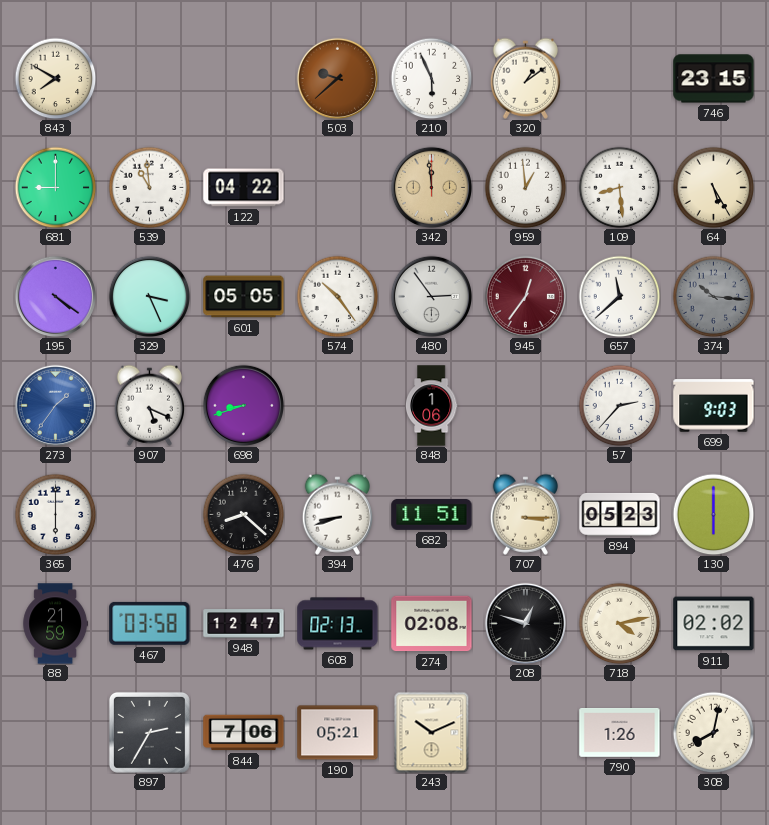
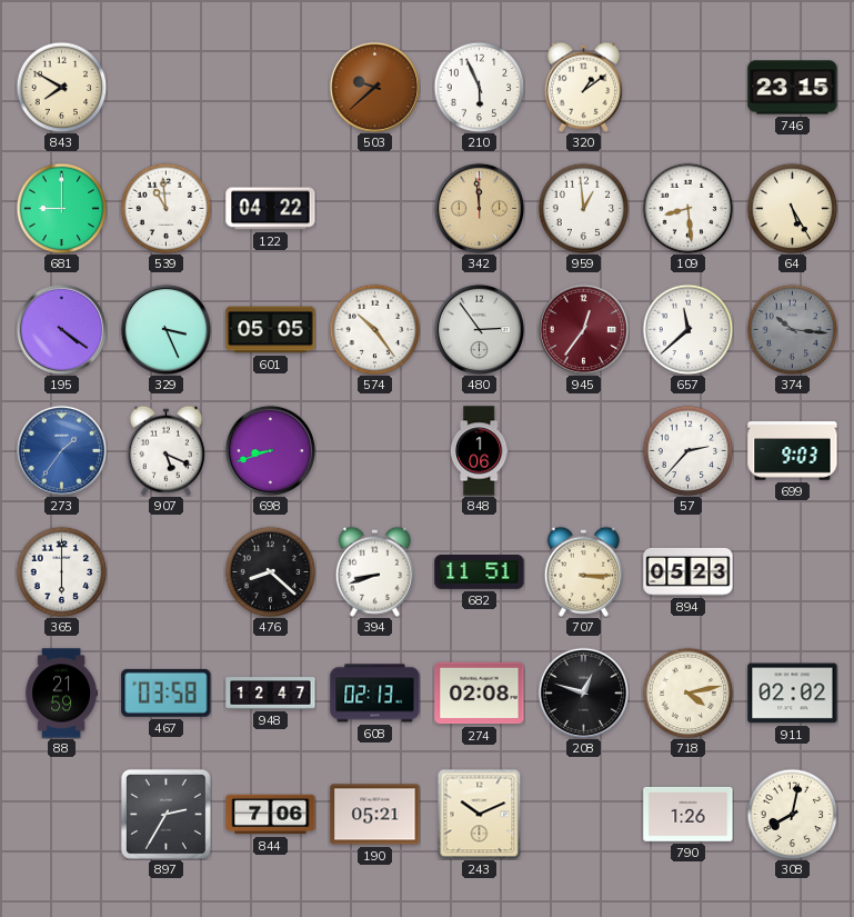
130: 6:00 -> none
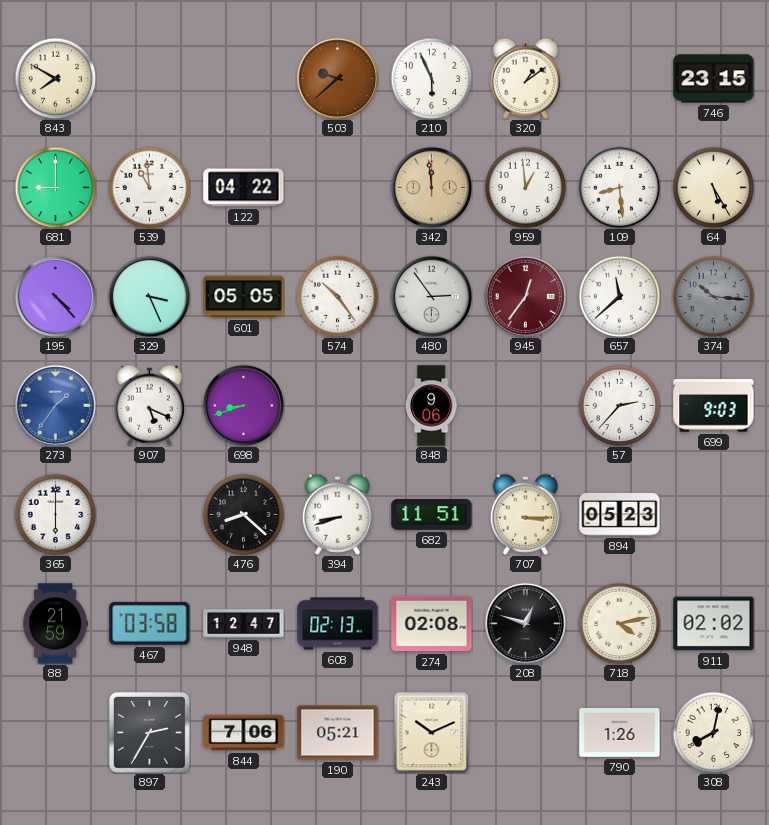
195: 4:21 -> 4:23
848: 1:06 -> 9:06
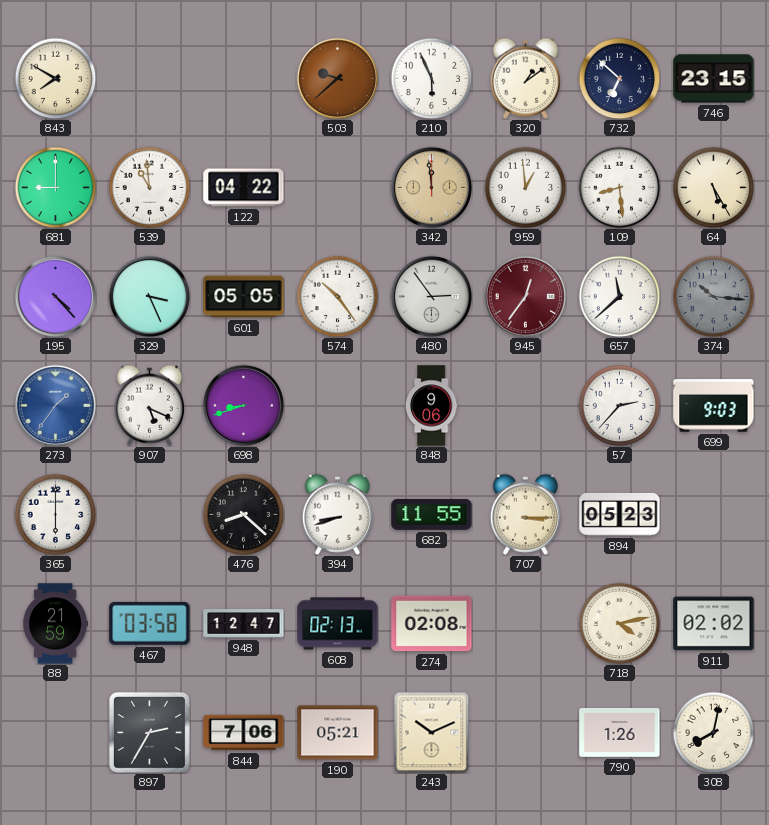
732: none -> 6:52
682: 11:51 -> 11:55
208: 12:48 -> none
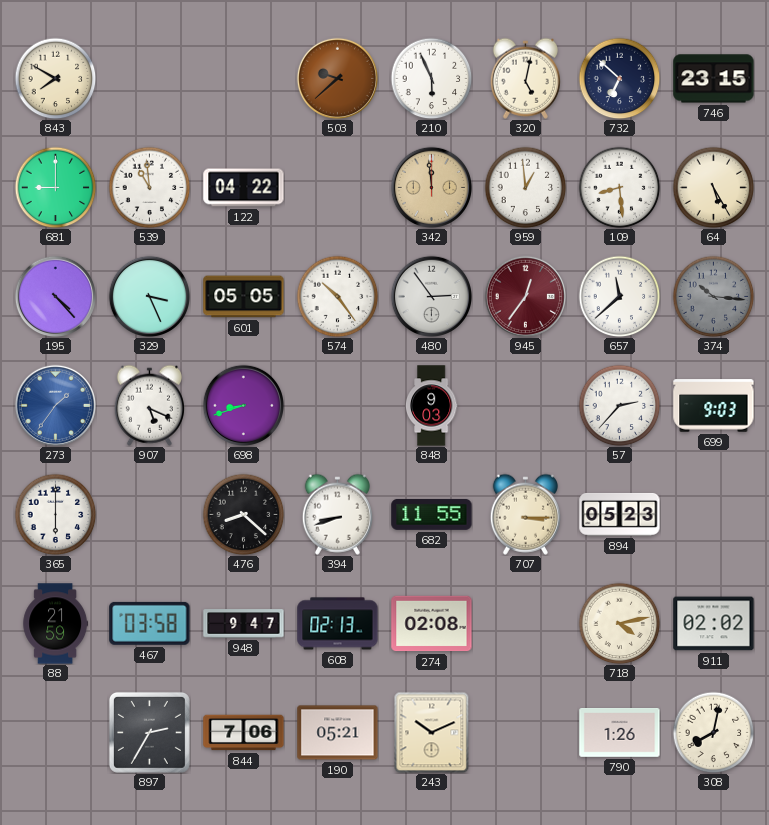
320: 1:09 -> 5:02
848: 9:06 -> 9:03
948: 12:47 -> 9:47
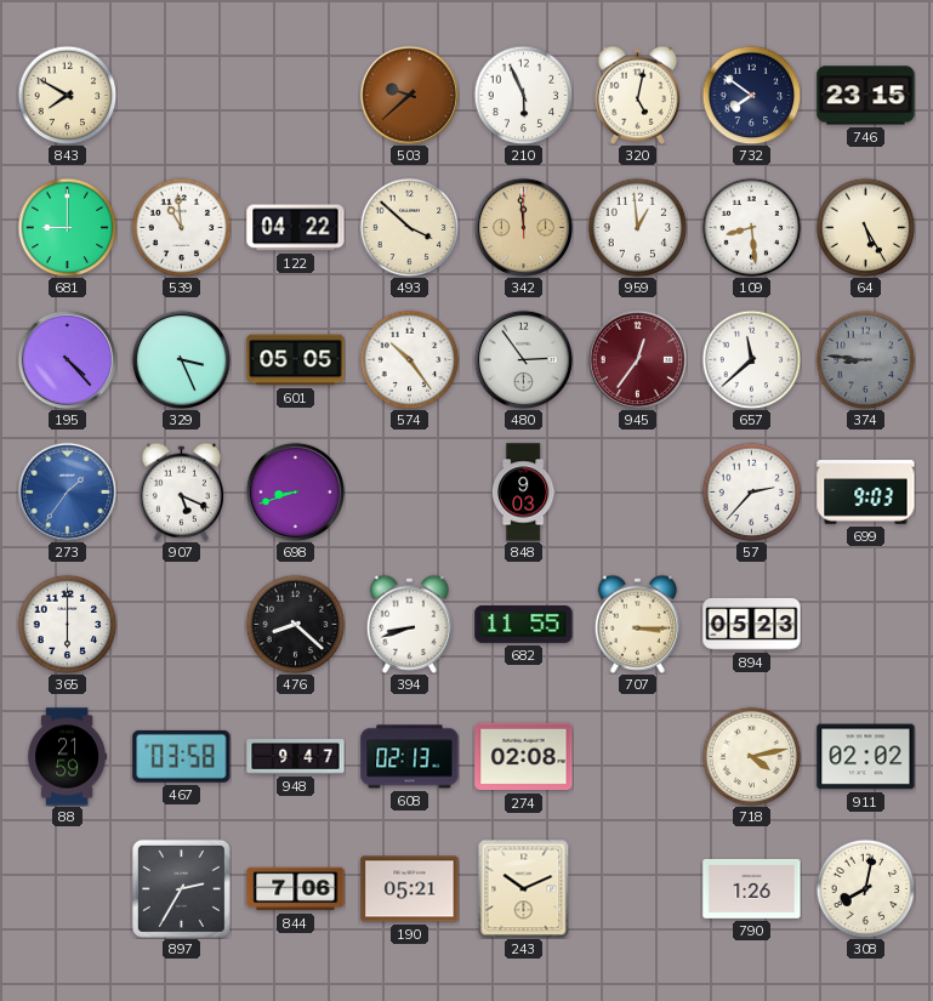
732: 6:52 -> 7:51
493: none -> 3:52
374: 10:16 -> 8:46
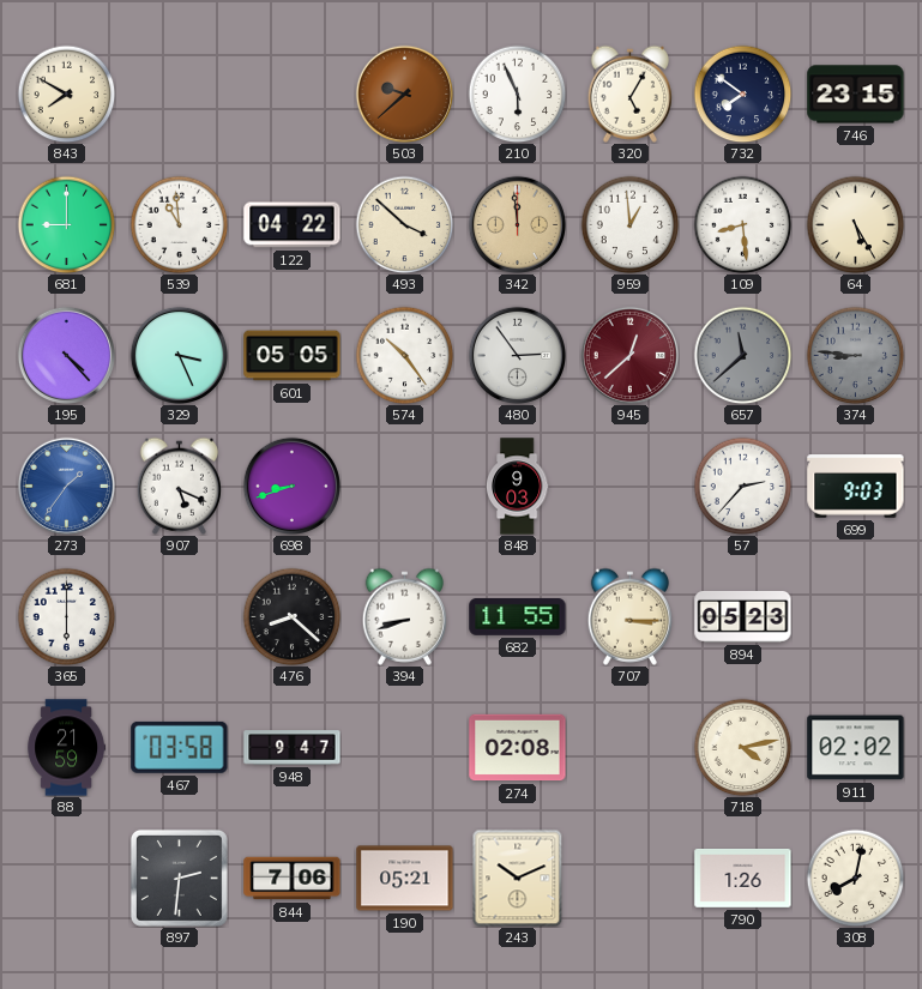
320: 5:02 -> 5:05
945: 12:36 -> 12:38
657 dial: white -> grey
608: 02:13 -> none
897: 2:35 -> 2:31
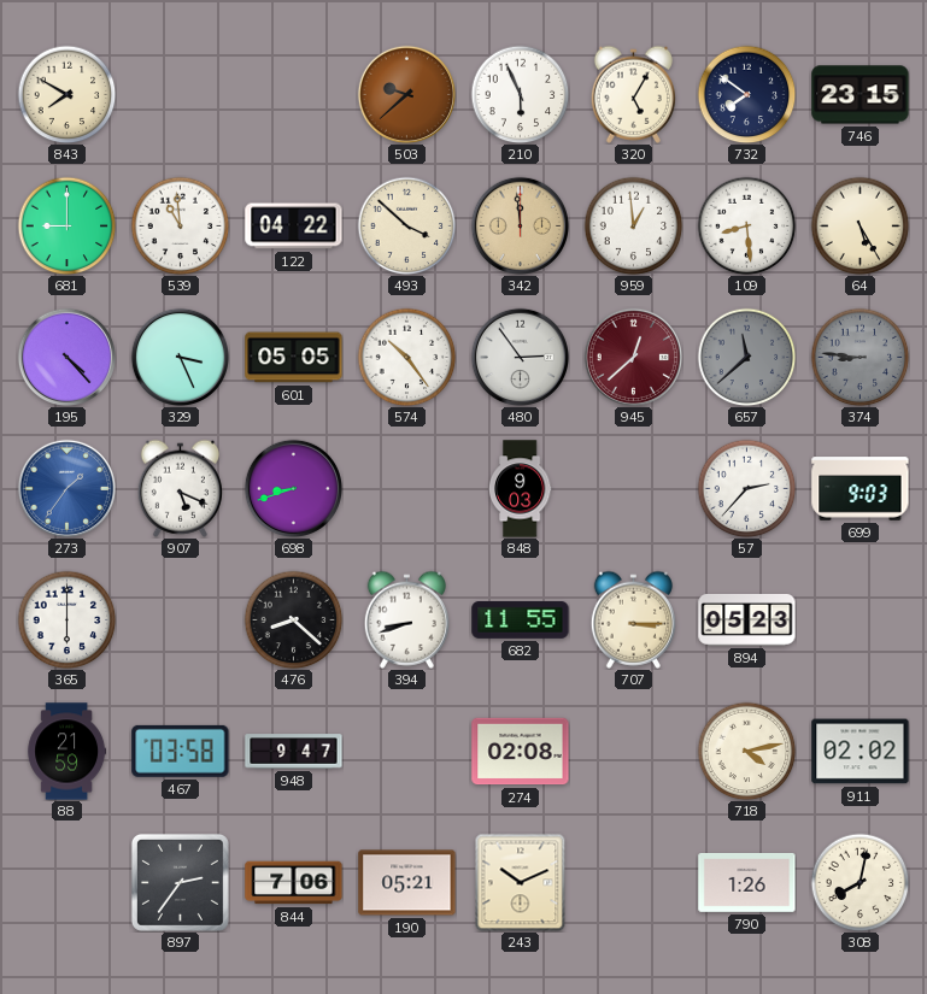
897: 2:31 -> 2:36
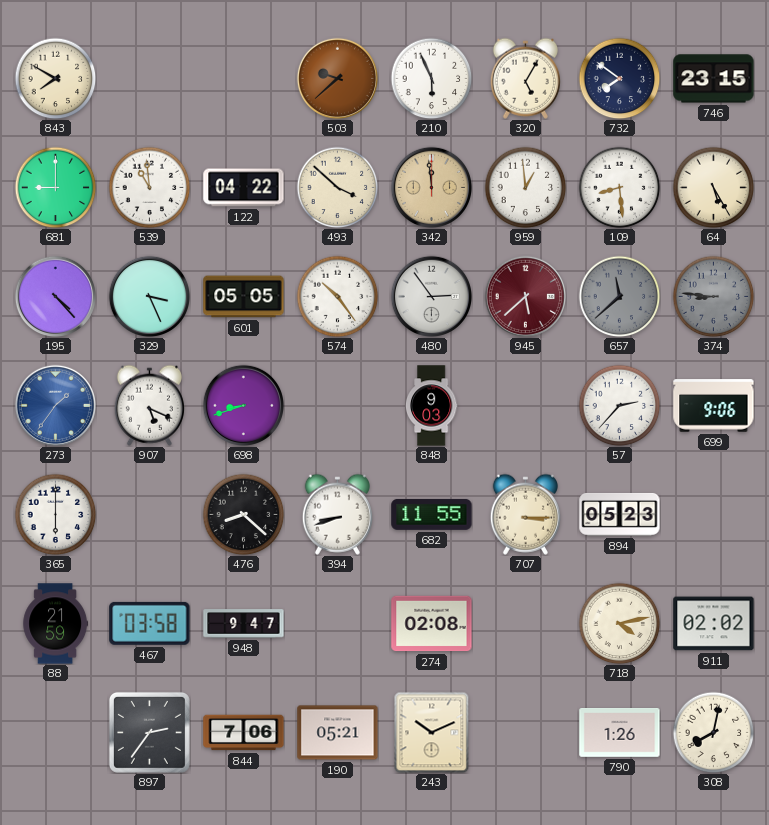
945: 12:38 -> 5:38
699: 9:03 -> 9:06
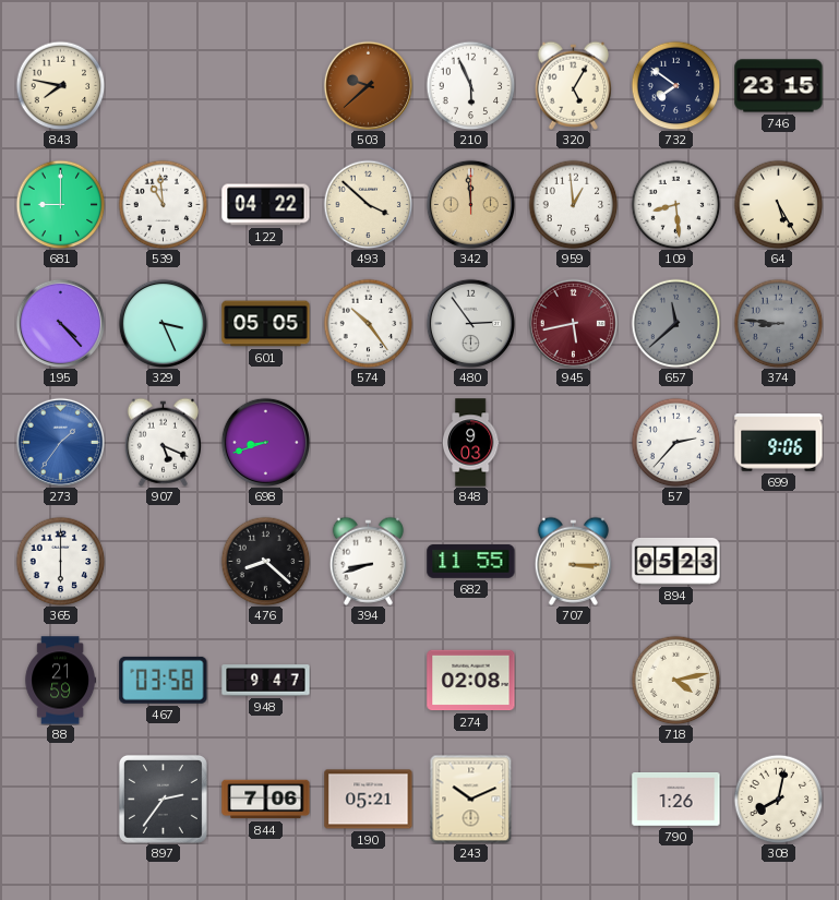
843: 7:50 -> 7:47
945: 5:38 -> 5:43
911: 02:02 -> none
